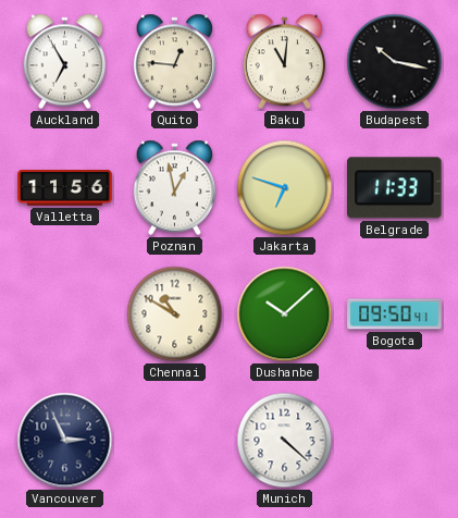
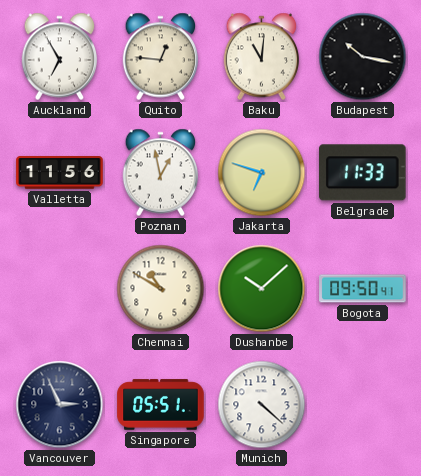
Singapore: none -> 05:51
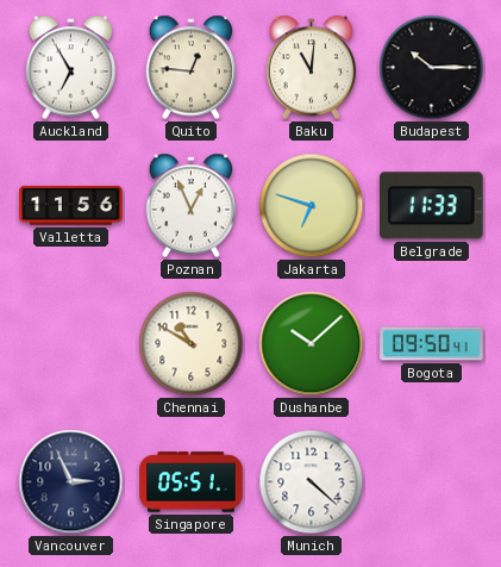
Budapest: 10:17 -> 10:15
Poznan: 12:58 -> 12:56
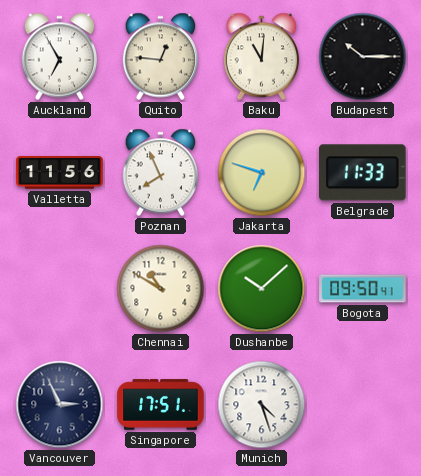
Poznan: 12:56 -> 7:56
Singapore: 05:51 -> 17:51
Munich: 4:22 -> 4:27
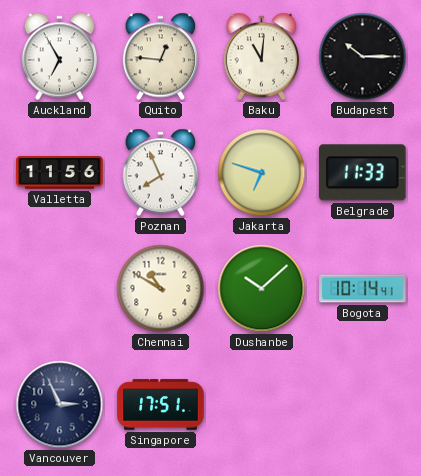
Bogota: 09:50 -> 10:14
Munich: 4:27 -> none
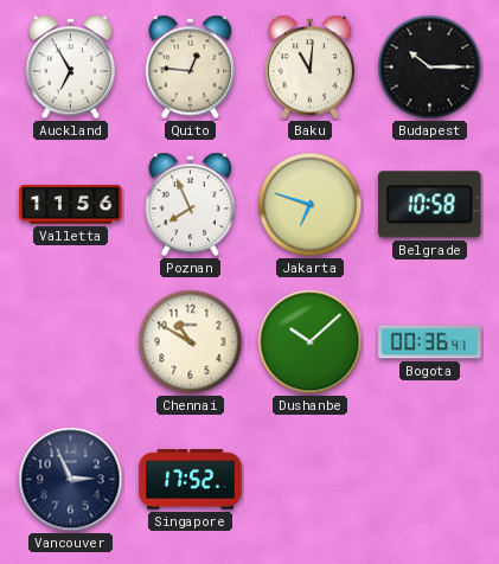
Belgrade: 11:33 -> 10:58
Bogota: 10:14 -> 00:36
Singapore: 17:51 -> 17:52
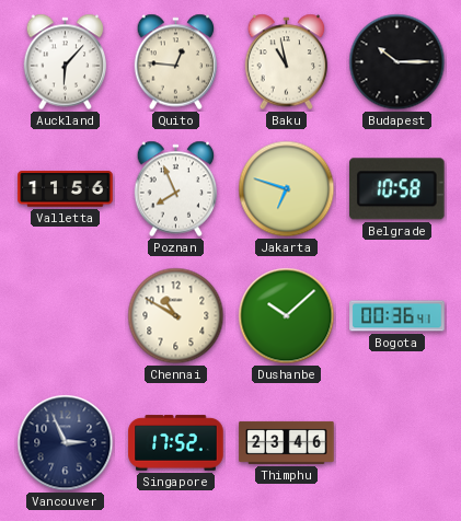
Auckland: 6:55 -> 6:07
Baku: 11:01 -> 10:58
Thimphu: none -> 23:46
